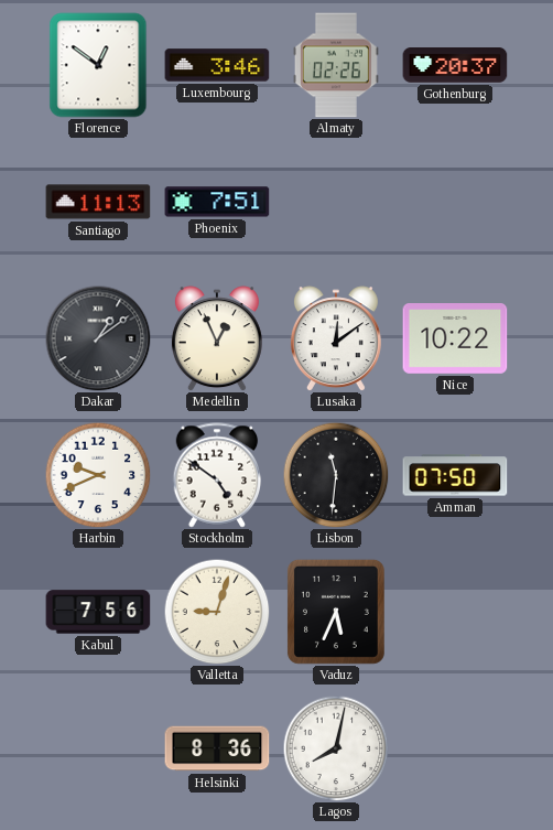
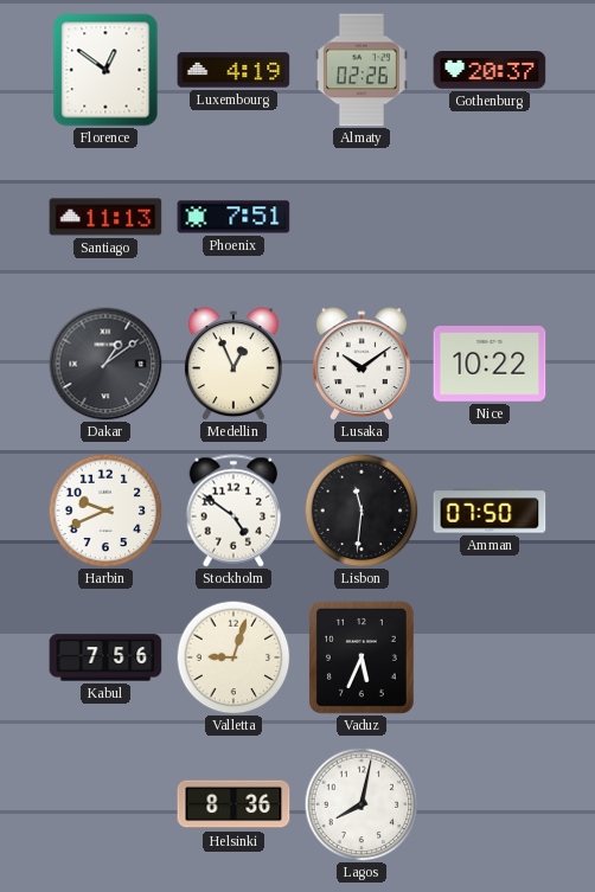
Luxembourg: 3:46 -> 4:19
Lusaka: 12:09 -> 10:09
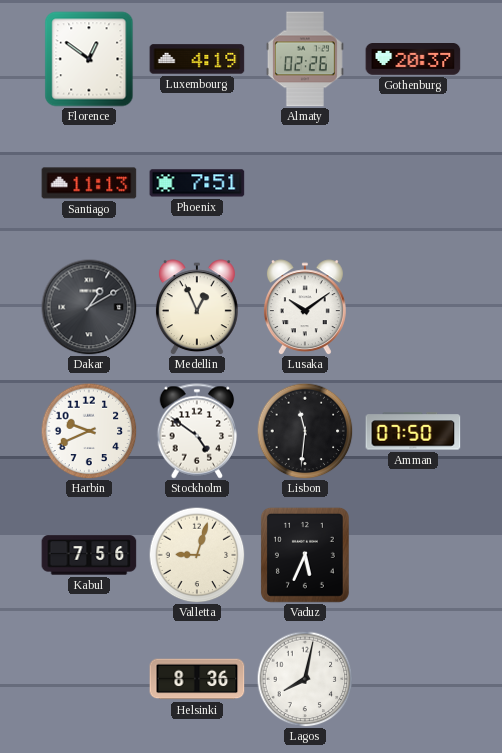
Dakar: 1:09 -> 1:10
Nice: 10:22 -> none
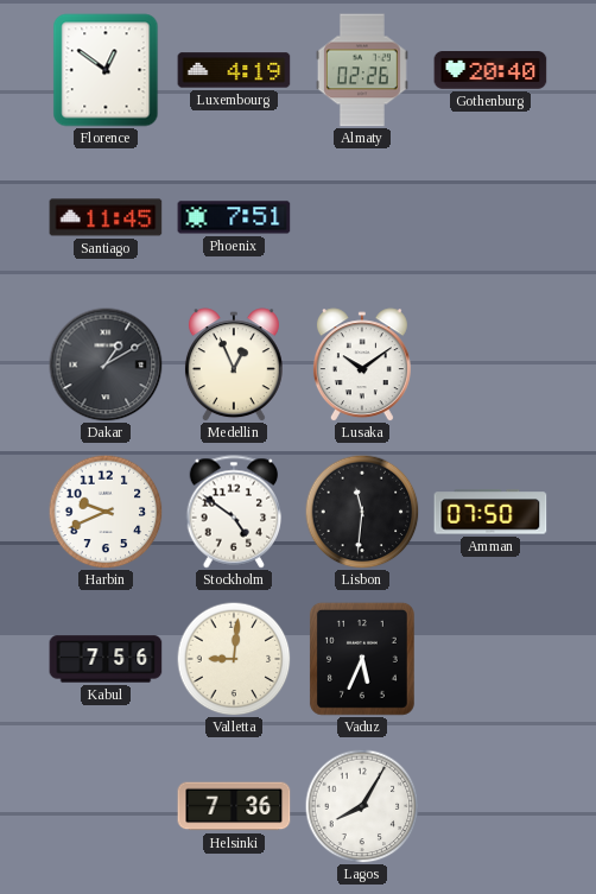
Gothenburg: 20:37 -> 20:40
Santiago: 11:13 -> 11:45
Valletta: 9:03 -> 9:01
Helsinki: 8:36 -> 7:36
Lagos: 8:02 -> 8:05
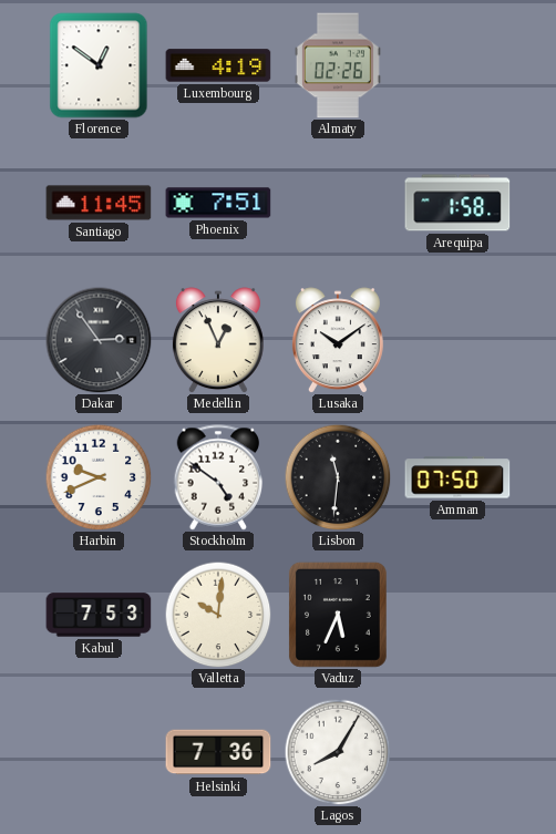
Gothenburg: 20:40 -> none
Arequipa: none -> 1:58
Dakar: 1:10 -> 2:54
Kabul: 7:56 -> 7:53
Valletta: 9:01 -> 10:01
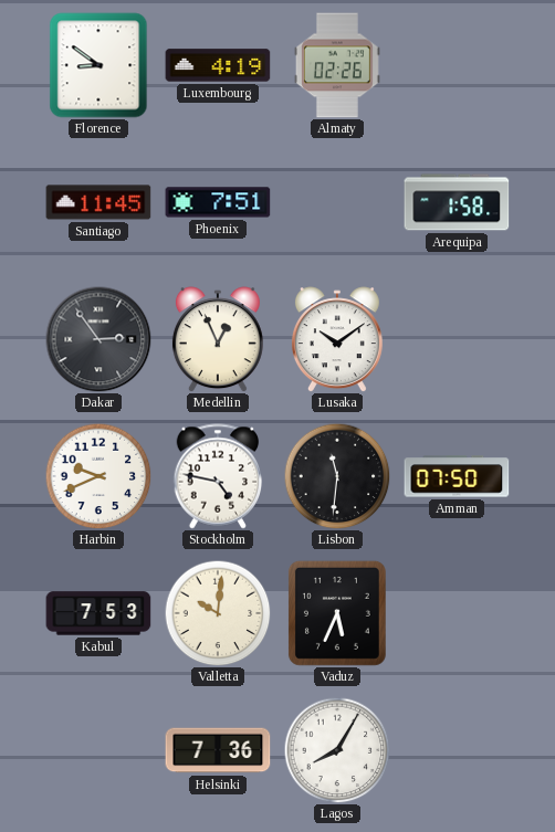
Florence: 12:51 -> 8:51
Stockholm: 4:51 -> 4:47
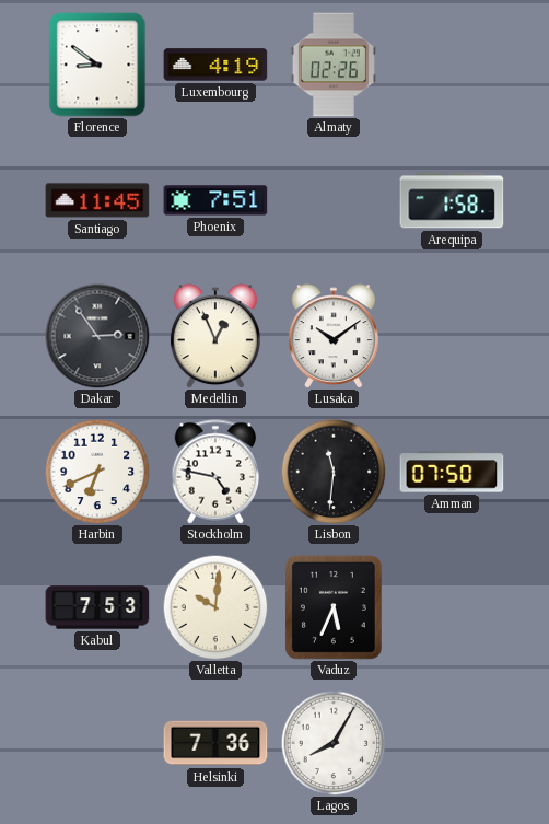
Harbin: 9:41 -> 6:41
